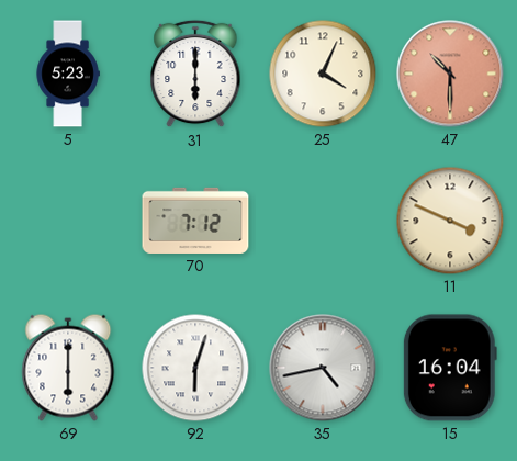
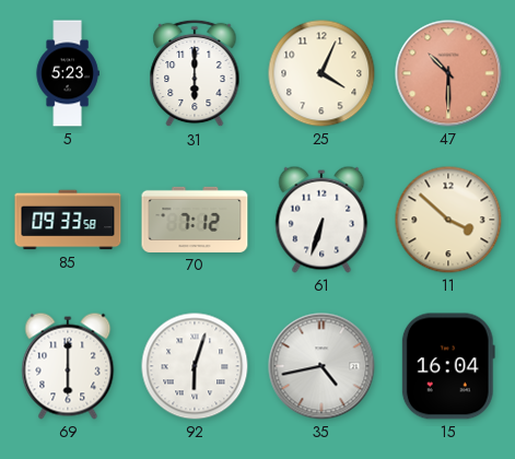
85: none -> 09:33
61: none -> 6:33
11: 3:49 -> 3:52
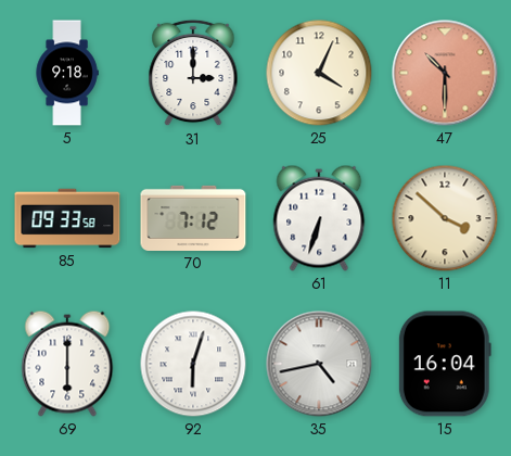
5: 5:23 -> 9:18
31: 6:00 -> 3:00
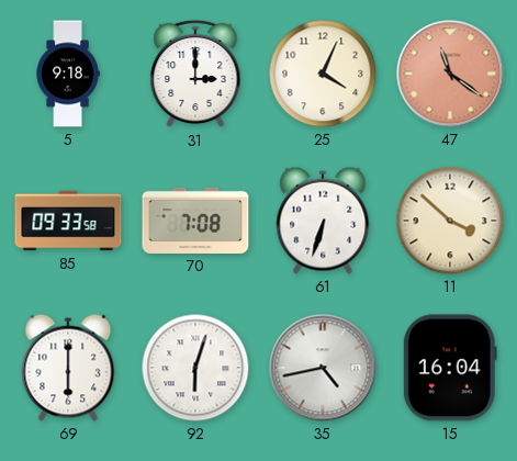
47: 10:30 -> 11:21
70: 7:12 -> 7:08
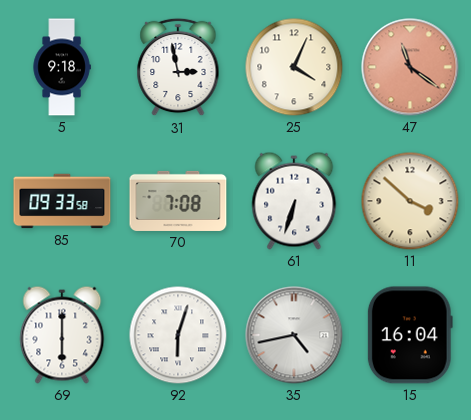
31: 3:00 -> 2:58
